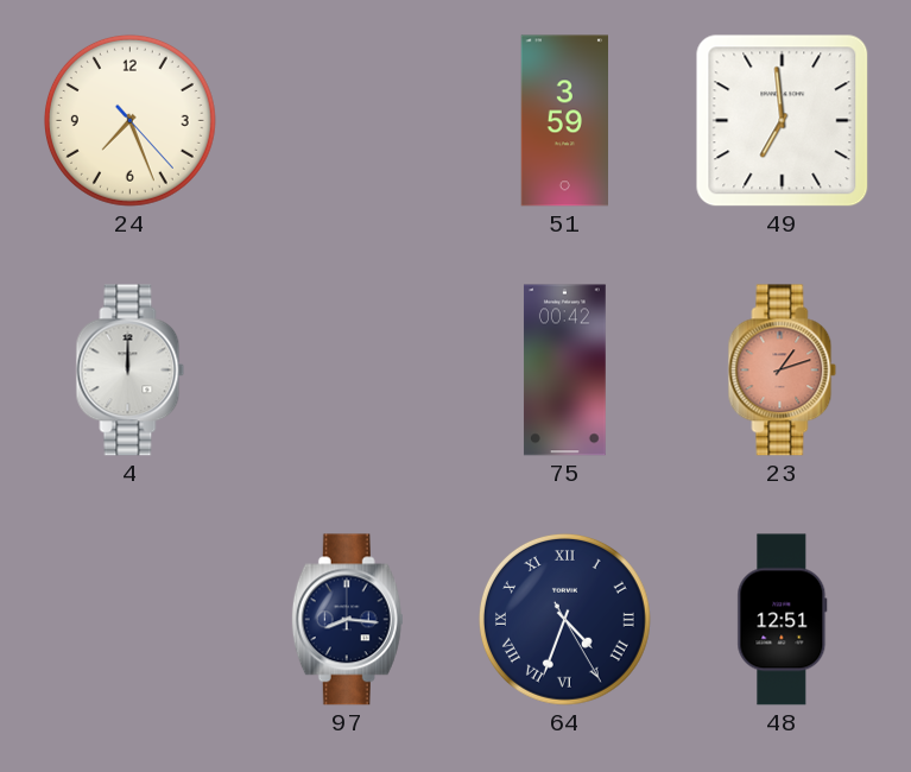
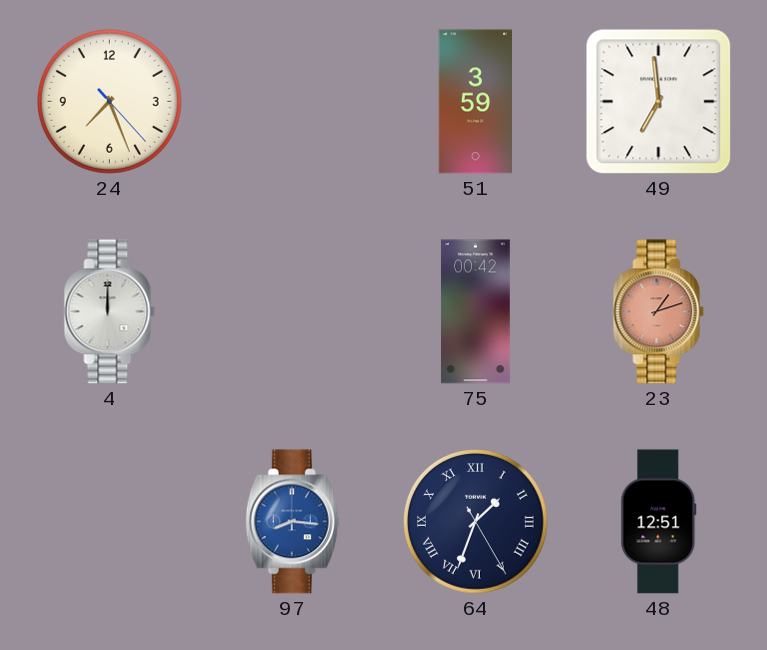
97 dial: navy -> blue
64: 4:33 -> 1:33
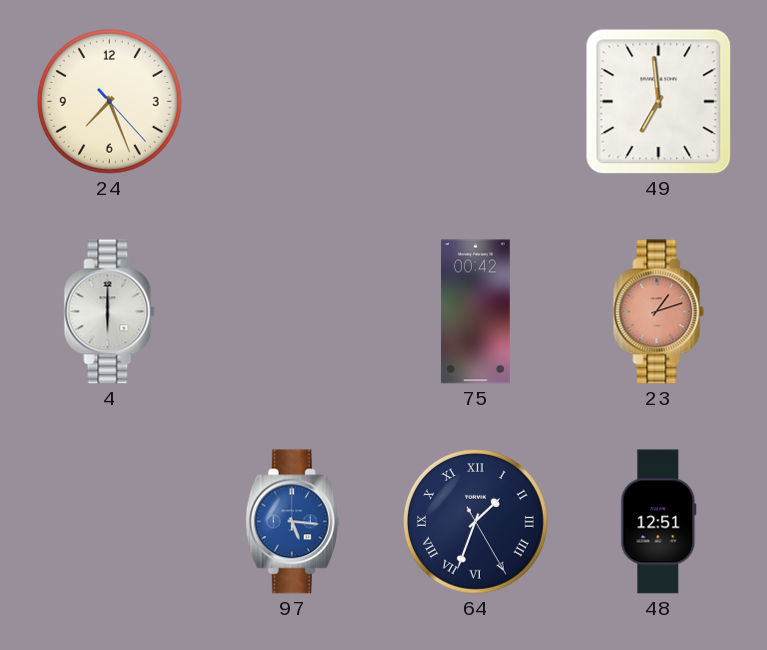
51: 3:59 -> none
4: 12:00 -> 6:00
97: 8:16 -> 5:16
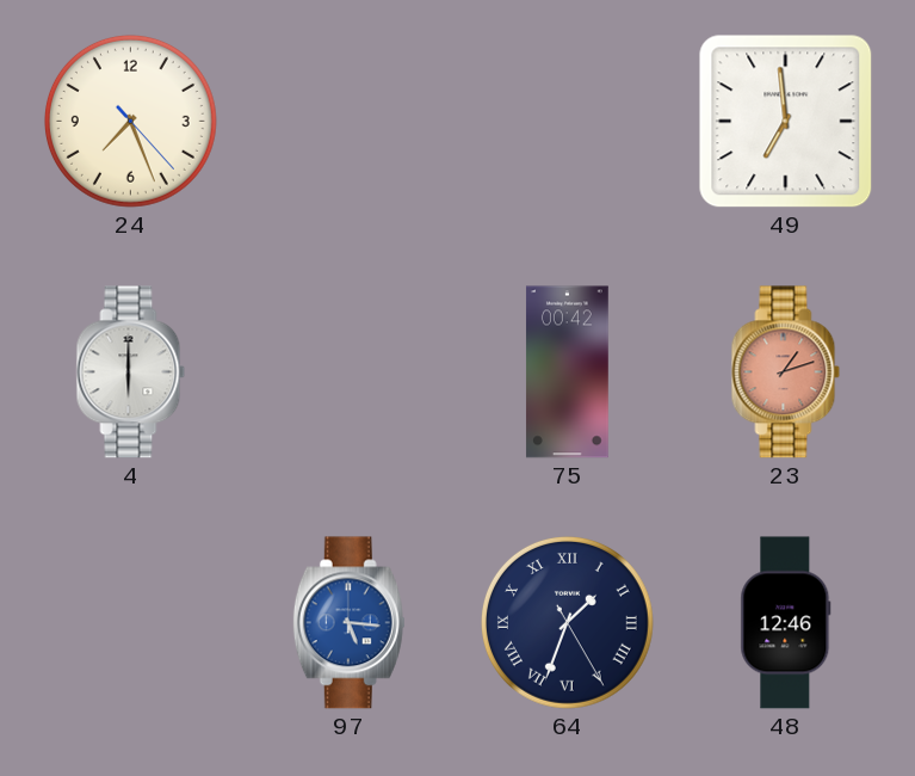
48: 12:51 -> 12:46
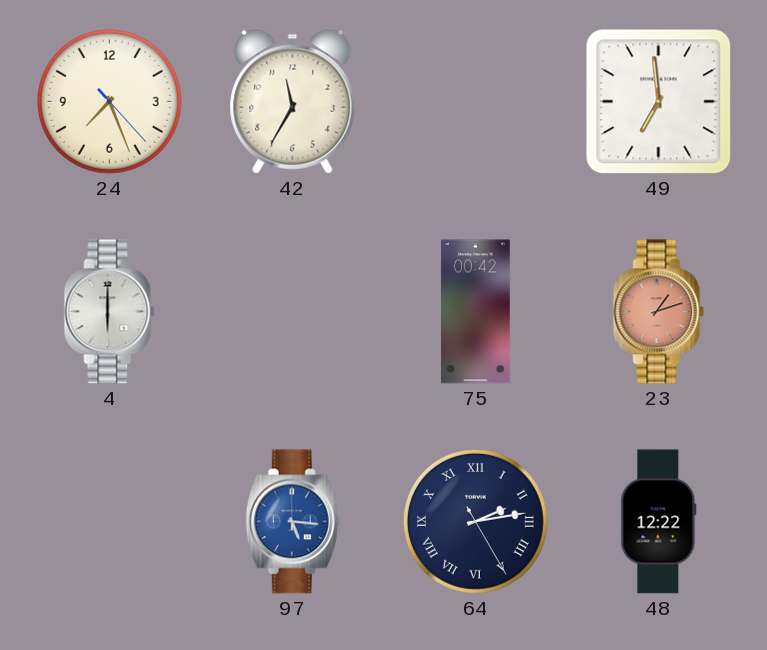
42: none -> 11:35
64: 1:33 -> 2:13
48: 12:46 -> 12:22
